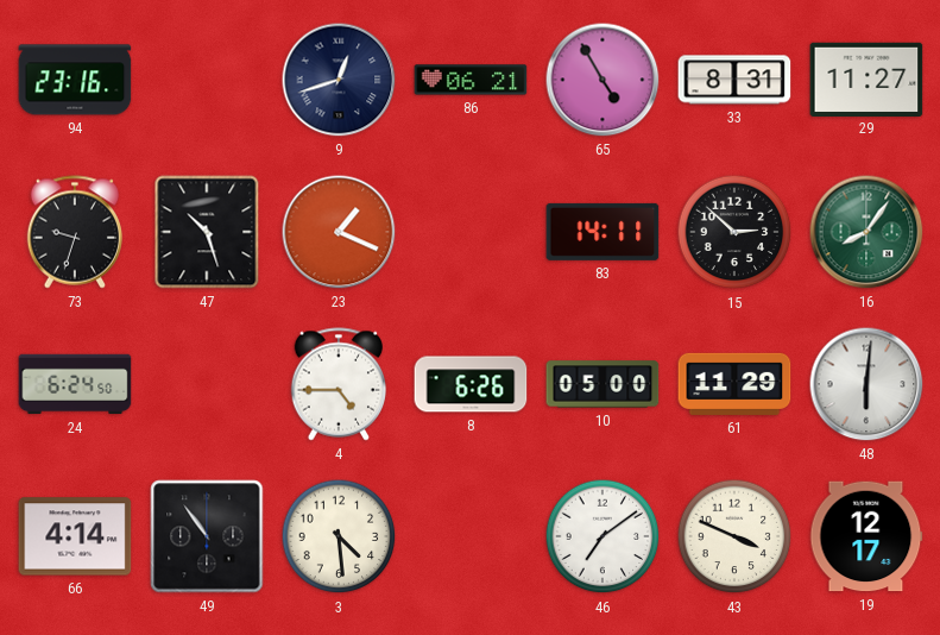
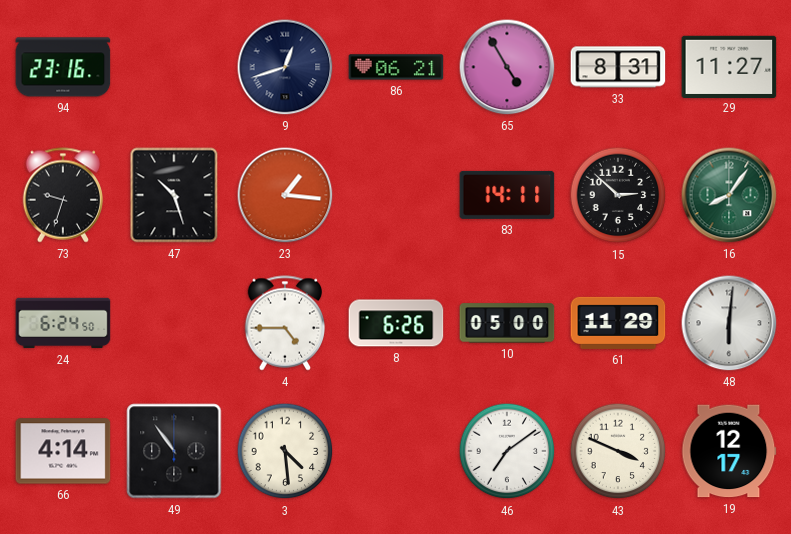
23: 1:19 -> 1:16
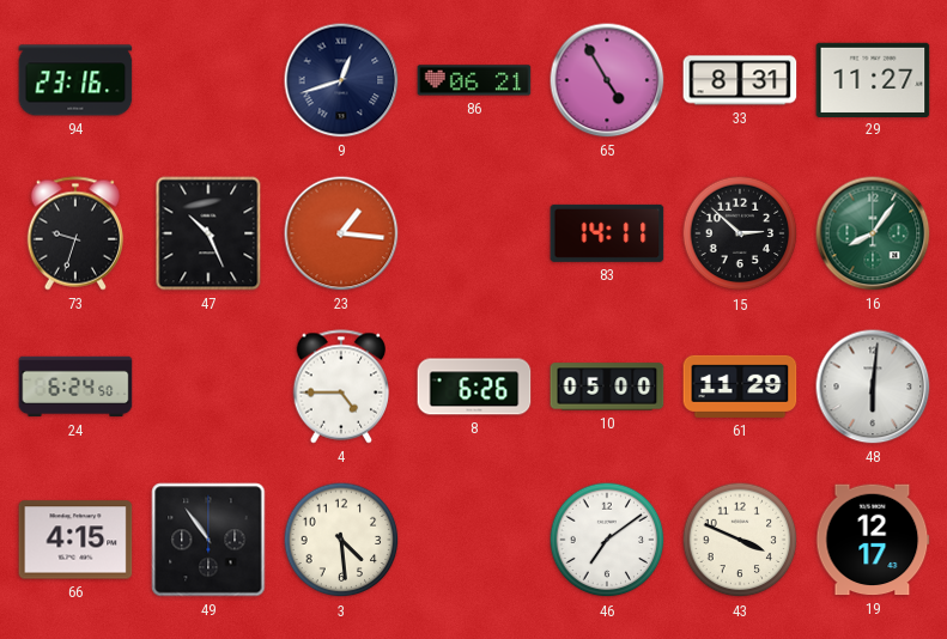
47: 10:27 -> 10:26
66: 4:14 -> 4:15
